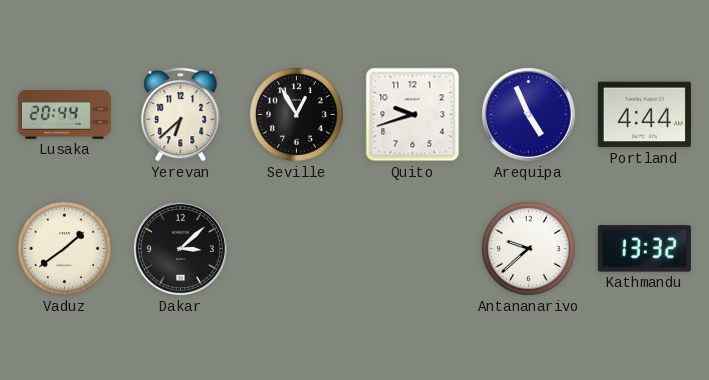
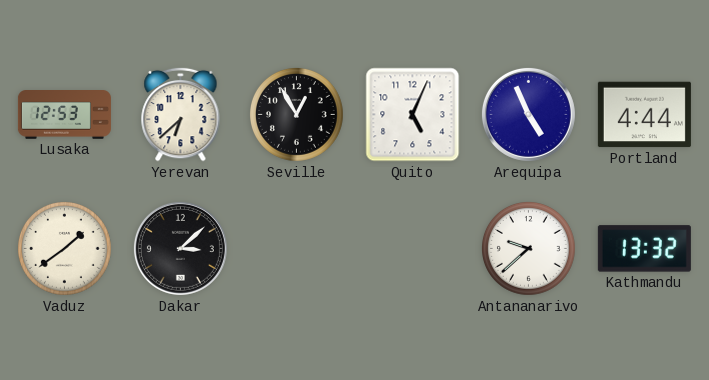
Lusaka: 20:44 -> 12:53
Quito: 9:42 -> 5:04
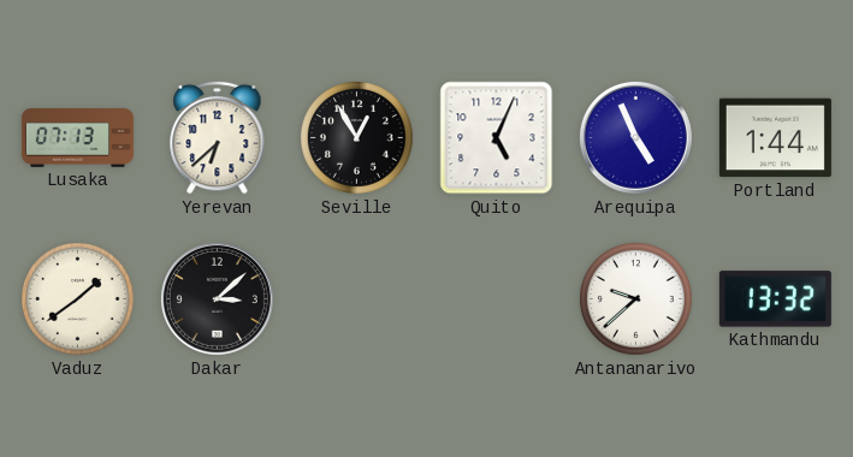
Lusaka: 12:53 -> 07:13
Portland: 4:44 -> 1:44
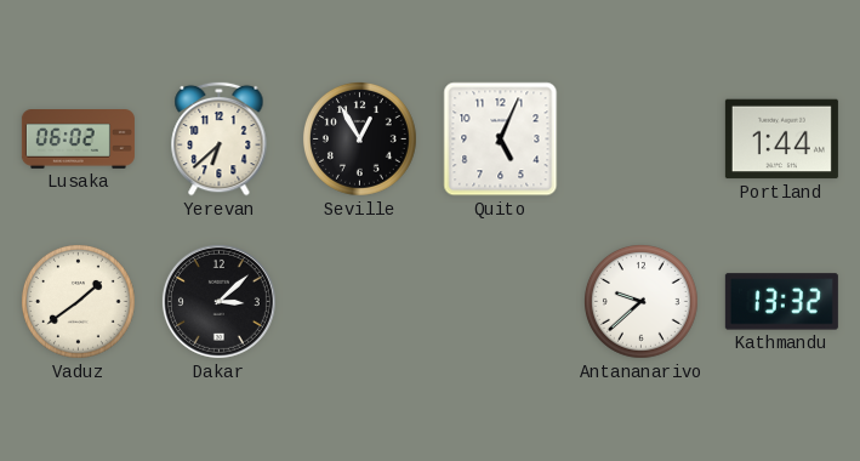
Lusaka: 07:13 -> 06:02
Arequipa: 4:56 -> none
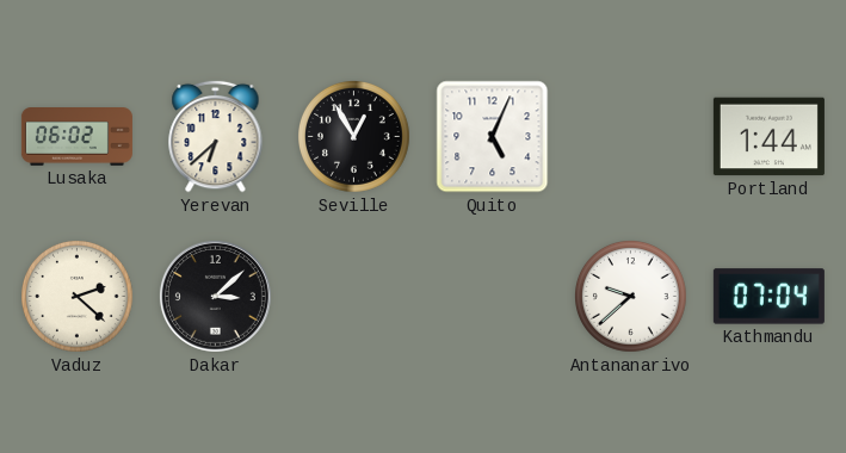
Vaduz: 1:39 -> 2:22
Kathmandu: 13:32 -> 07:04
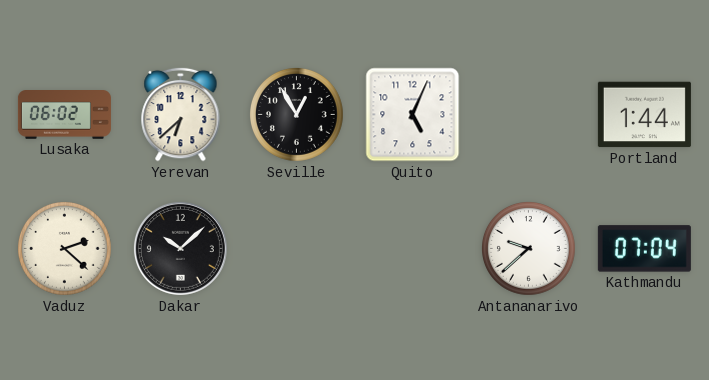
Dakar: 3:08 -> 10:08
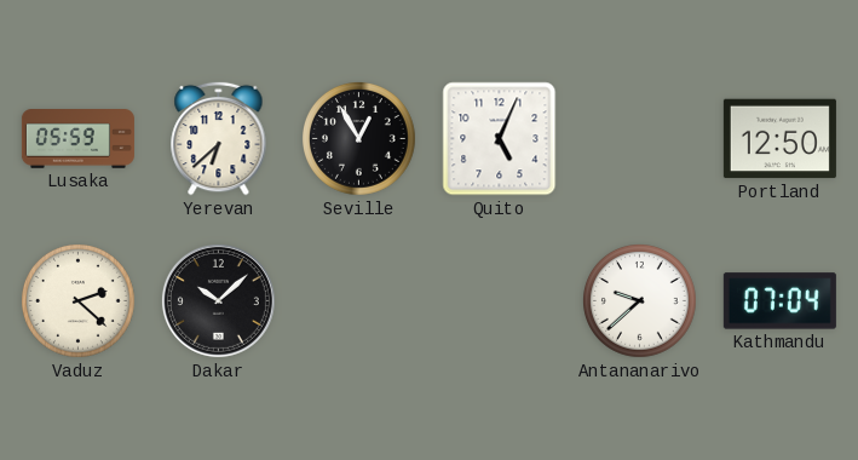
Lusaka: 06:02 -> 05:59
Portland: 1:44 -> 12:50
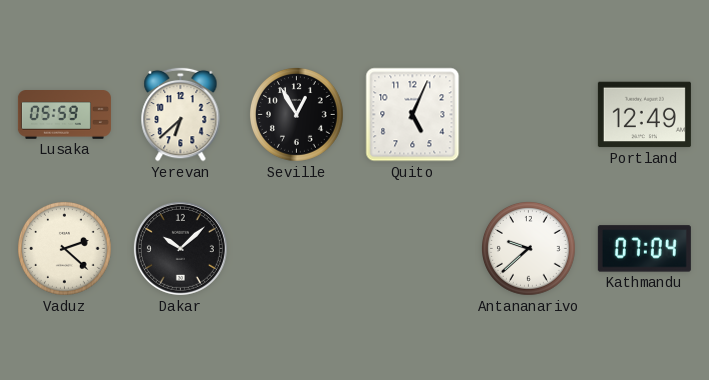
Portland: 12:50 -> 12:49
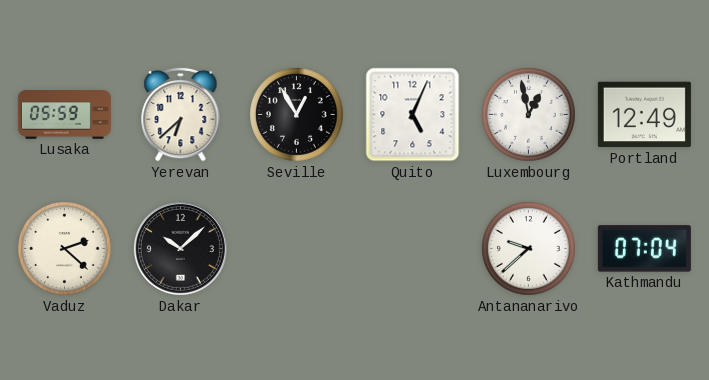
Luxembourg: none -> 12:58
